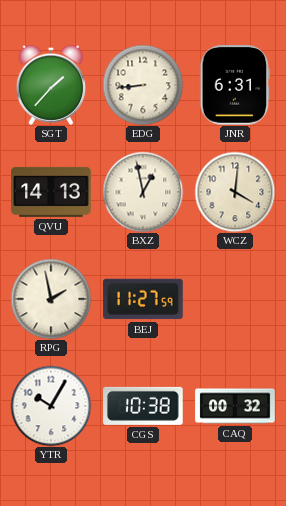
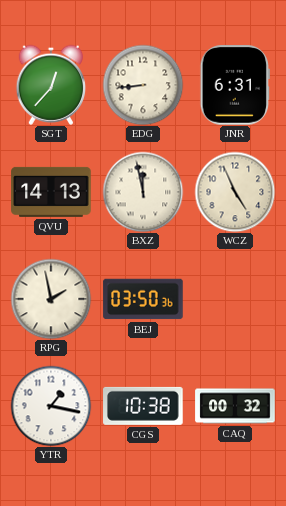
SGT: 1:37 -> 12:37
BXZ: 12:58 -> 11:58
WCZ: 4:01 -> 4:56
BEJ: 11:27 -> 03:50
YTR: 10:05 -> 1:17
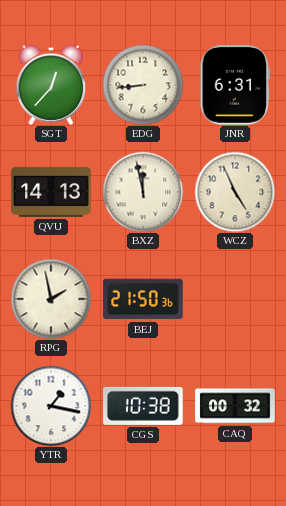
BEJ: 03:50 -> 21:50
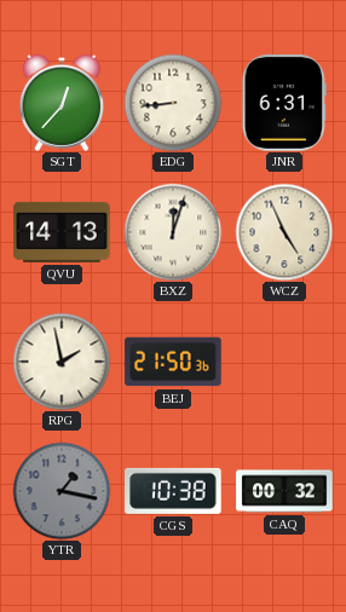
BXZ: 11:58 -> 12:03
YTR dial: white -> grey
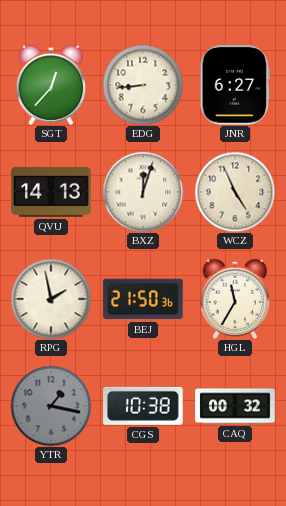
JNR: 6:31 -> 6:27
HGL: none -> 11:35
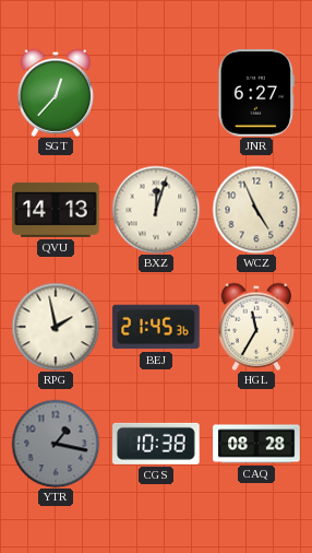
EDG: 8:44 -> none
BEJ: 21:50 -> 21:45
CAQ: 00:32 -> 08:28
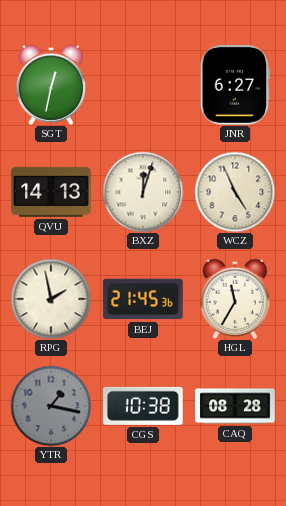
SGT: 12:37 -> 12:32
